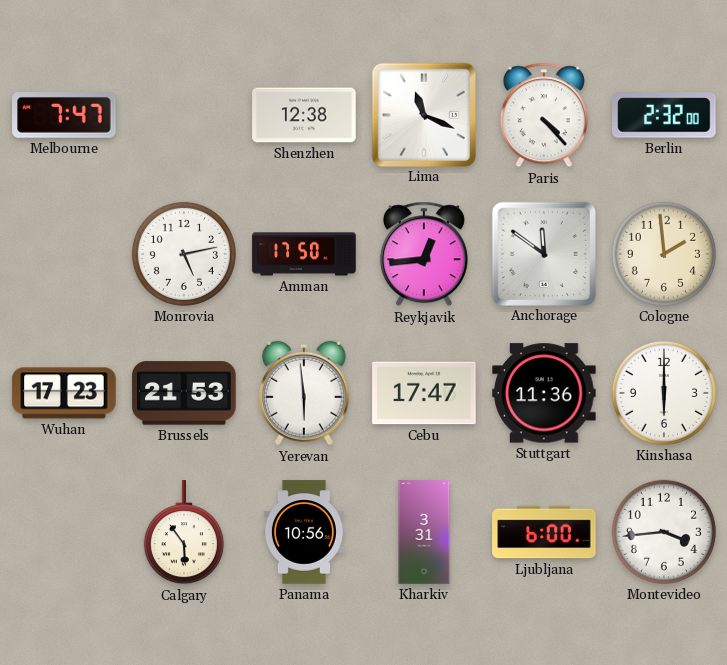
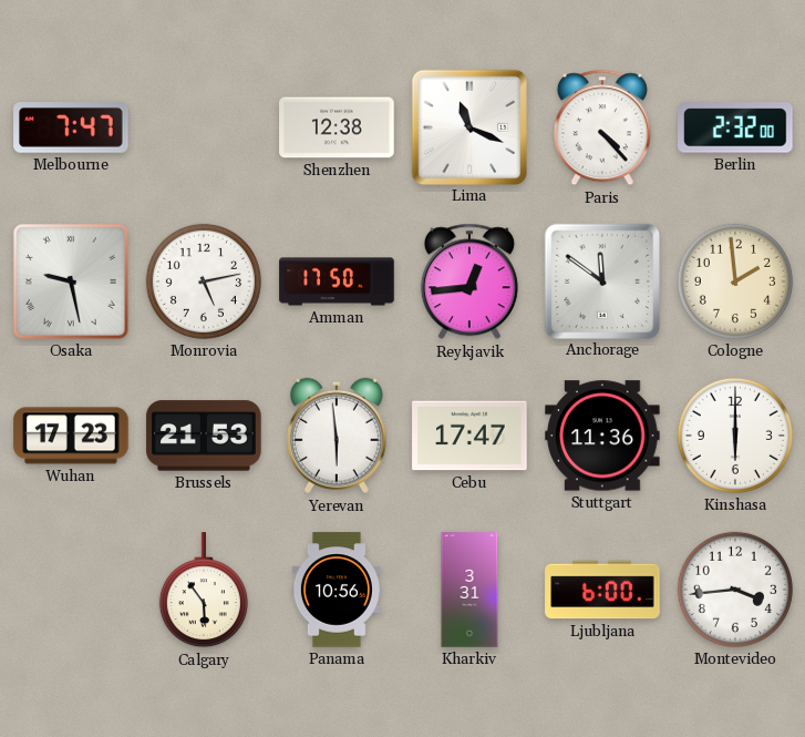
Osaka: none -> 9:28
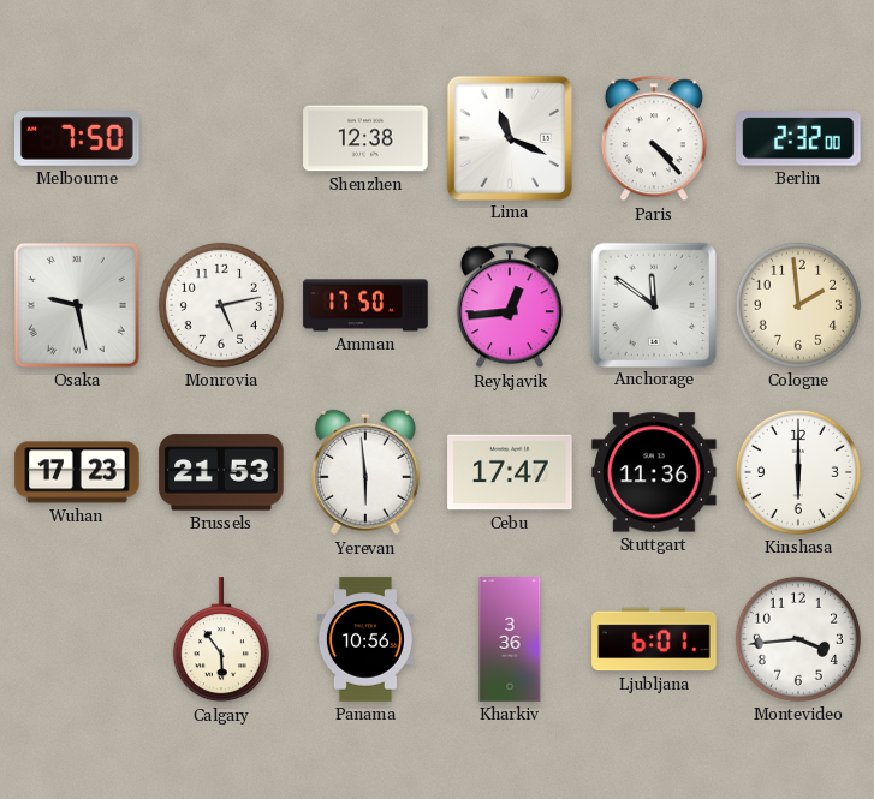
Melbourne: 7:47 -> 7:50
Kharkiv: 3:31 -> 3:36
Ljubljana: 6:00 -> 6:01
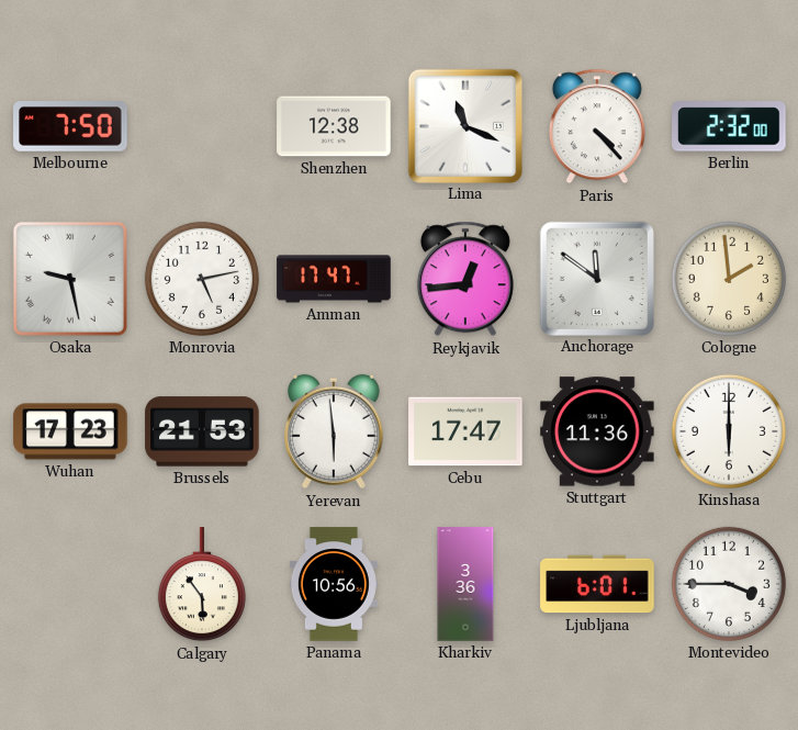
Amman: 17:50 -> 17:47
Montevideo: 3:44 -> 3:45
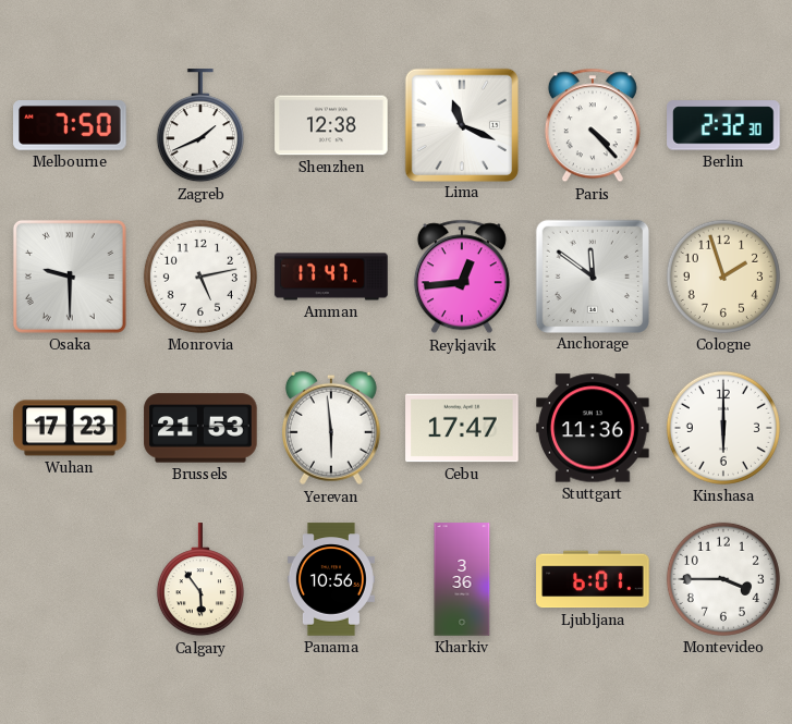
Zagreb: none -> 1:41
Berlin: 2:32:00 -> 2:32:30
Osaka: 9:28 -> 9:30
Cologne: 1:59 -> 1:57
